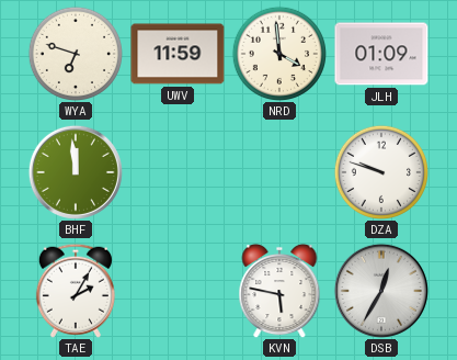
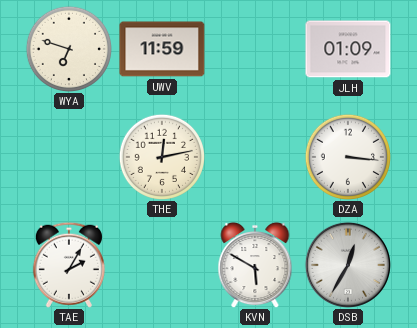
NRD: 3:59 -> none
BHF: 11:59 -> none
THE: none -> 12:13
DZA: 9:48 -> 3:16
KVN: 5:47 -> 5:50
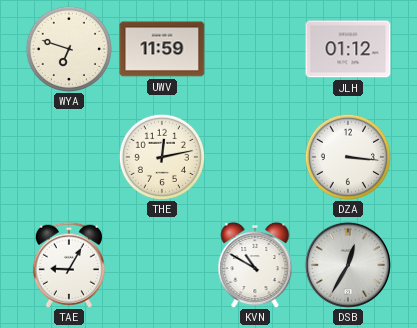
JLH: 01:09 -> 01:12
TAE: 2:05 -> 9:05
KVN: 5:50 -> 10:50
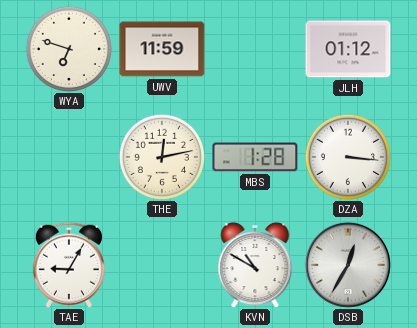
MBS: none -> 1:28
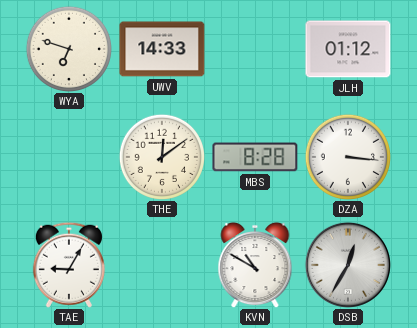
UWV: 11:59 -> 14:33
THE: 12:13 -> 12:09
MBS: 1:28 -> 8:28
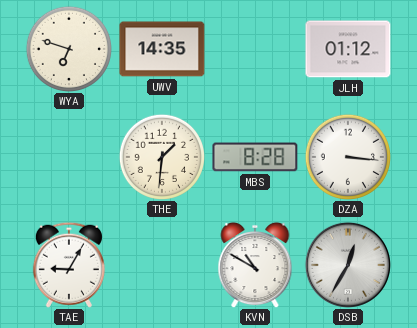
UWV: 14:33 -> 14:35
THE: 12:09 -> 1:31
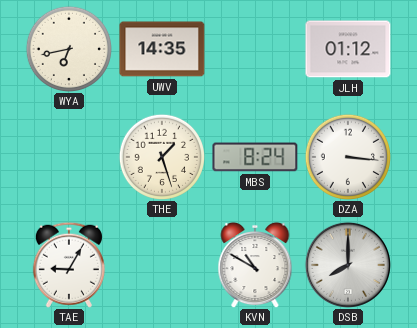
WYA: 6:48 -> 6:43
THE: 1:31 -> 1:27
MBS: 8:28 -> 8:24
DSB: 12:35 -> 8:00
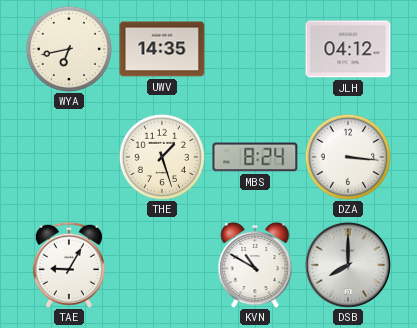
JLH: 01:12 -> 04:12
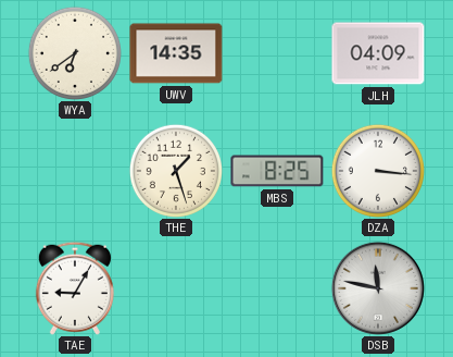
WYA: 6:43 -> 6:39
JLH: 04:12 -> 04:09
MBS: 8:24 -> 8:25
KVN: 10:50 -> none
DSB: 8:00 -> 11:47
